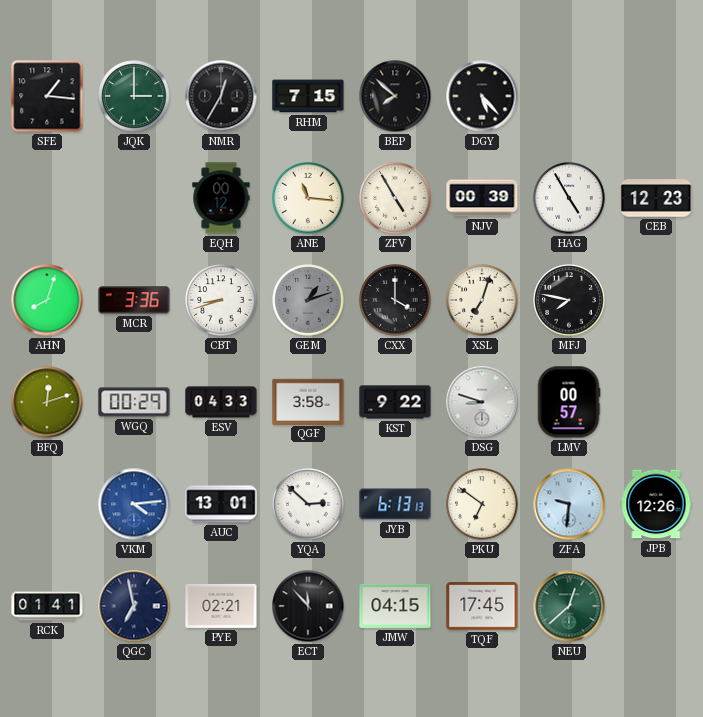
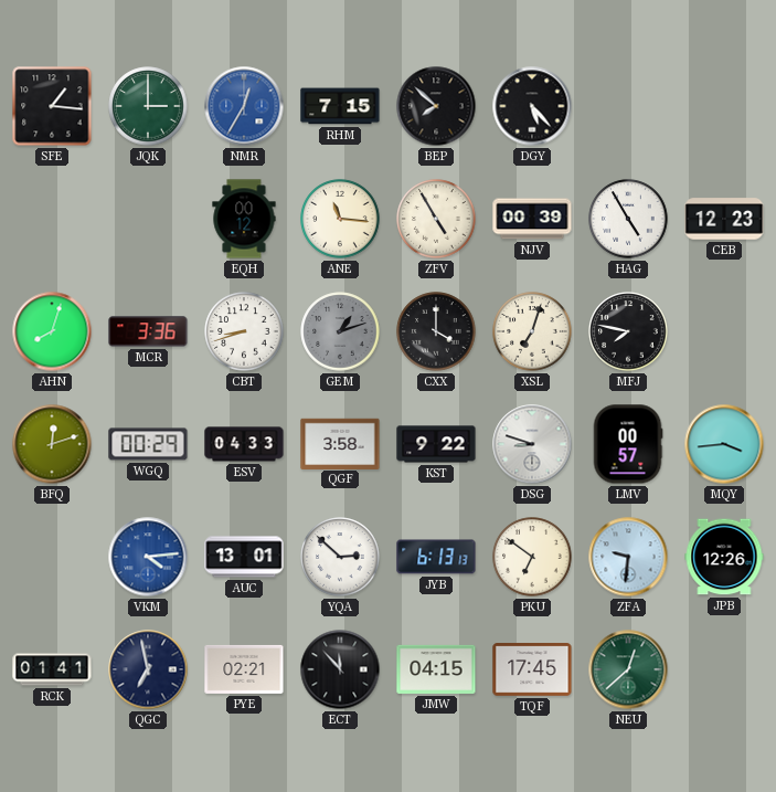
NMR dial: black -> blue
MQY: none -> 3:44
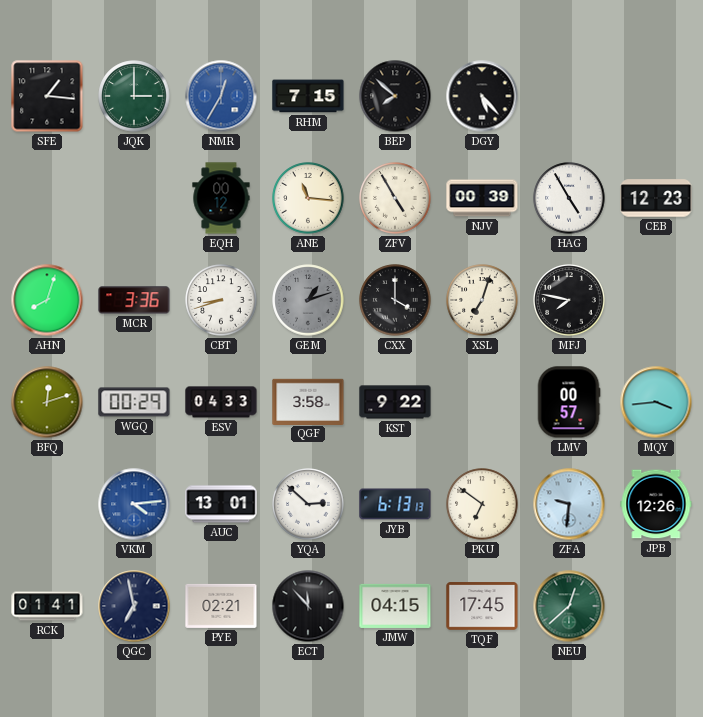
DSG: 8:48 -> none
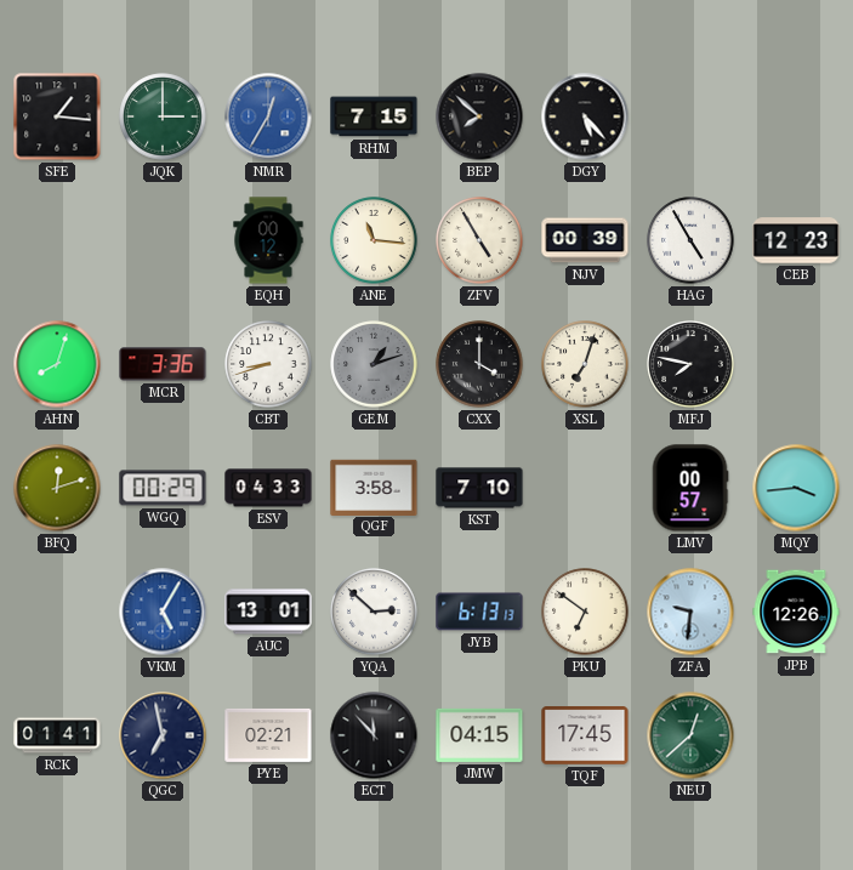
KST: 9:22 -> 7:10
VKM: 4:14 -> 5:05
